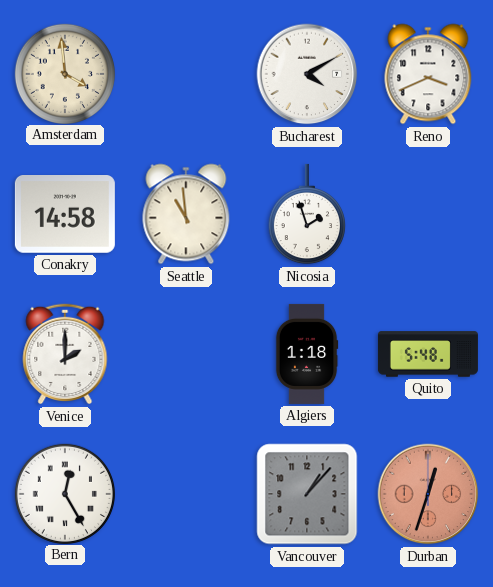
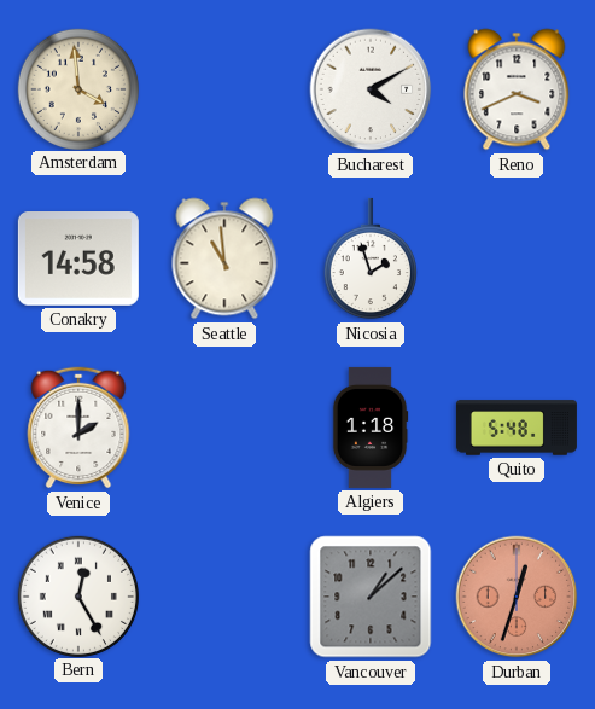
Vancouver: 1:07 -> 1:08
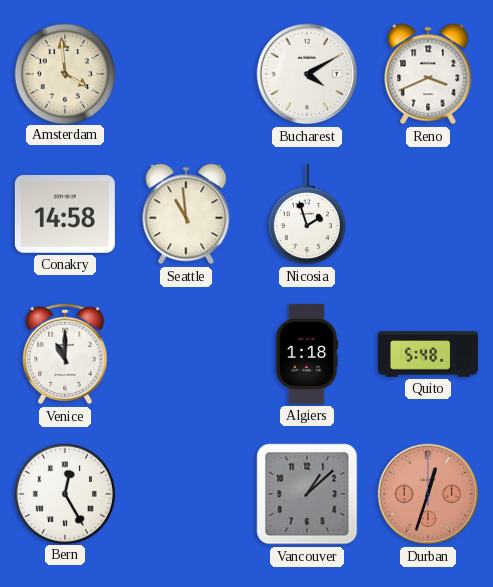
Venice: 2:00 -> 11:00
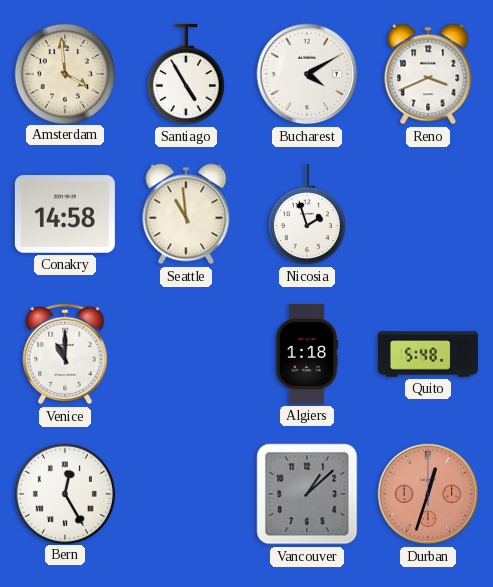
Santiago: none -> 4:55
